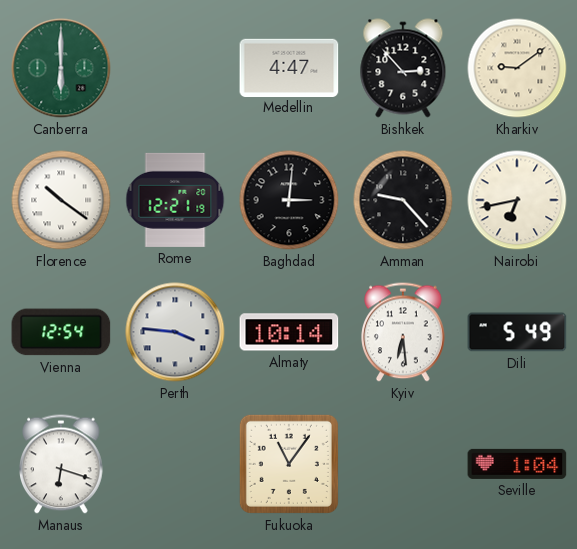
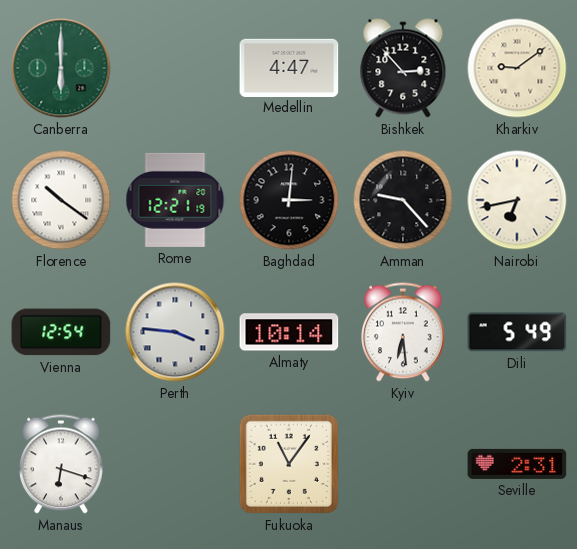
Seville: 1:04 -> 2:31
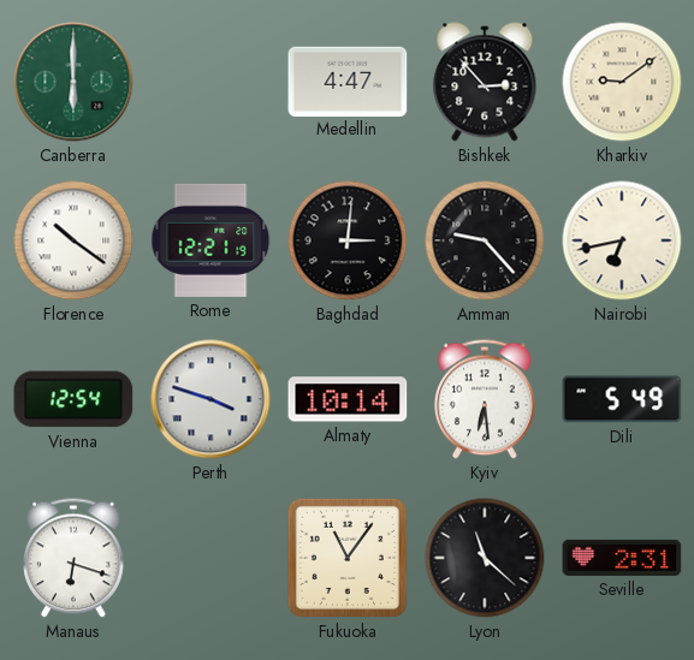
Perth: 3:46 -> 3:48
Lyon: none -> 11:22
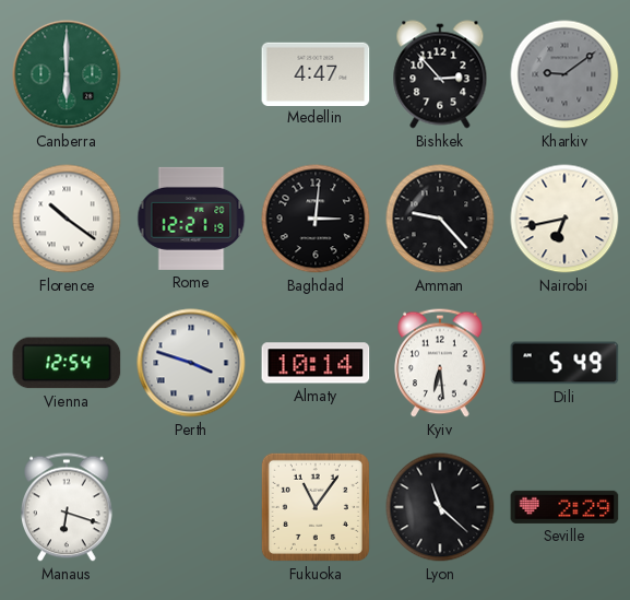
Kharkiv dial: cream -> grey
Seville: 2:31 -> 2:29
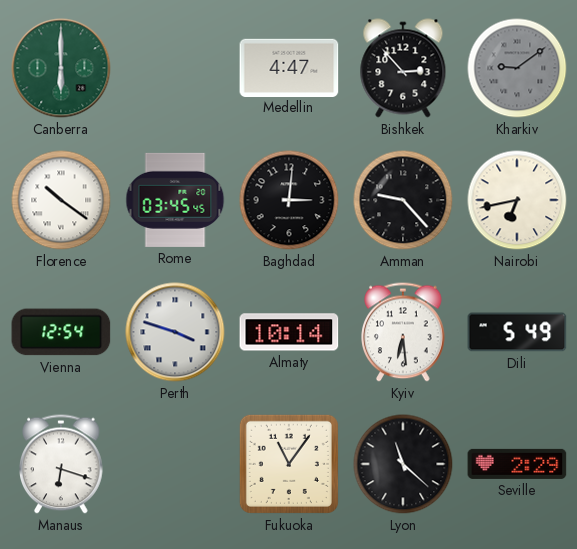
Rome: 12:21 -> 03:45
